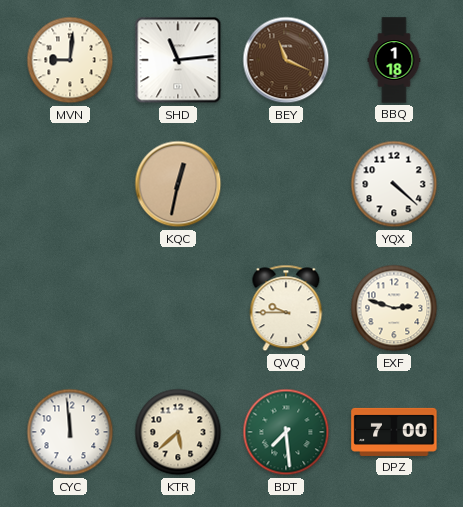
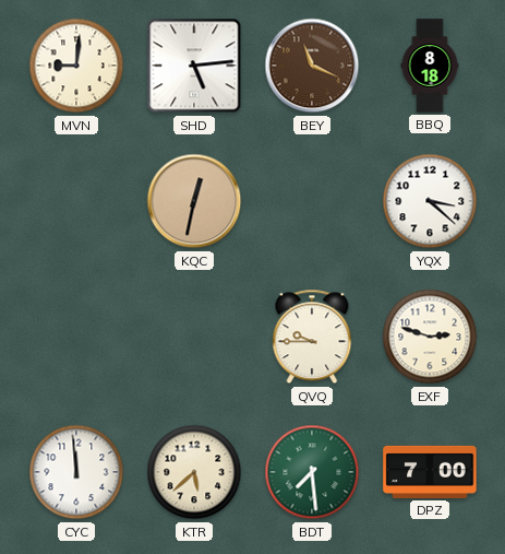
SHD: 11:14 -> 5:14
BBQ: 1:18 -> 8:18
YQX: 4:22 -> 3:22
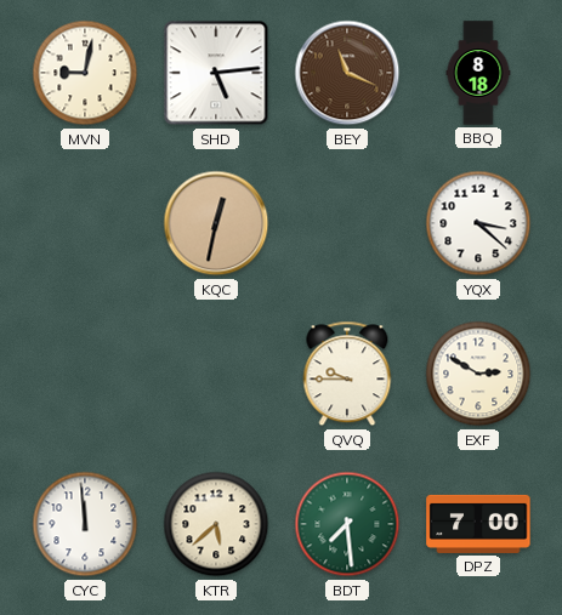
MVN: 9:01 -> 9:02
EXF: 2:48 -> 2:50
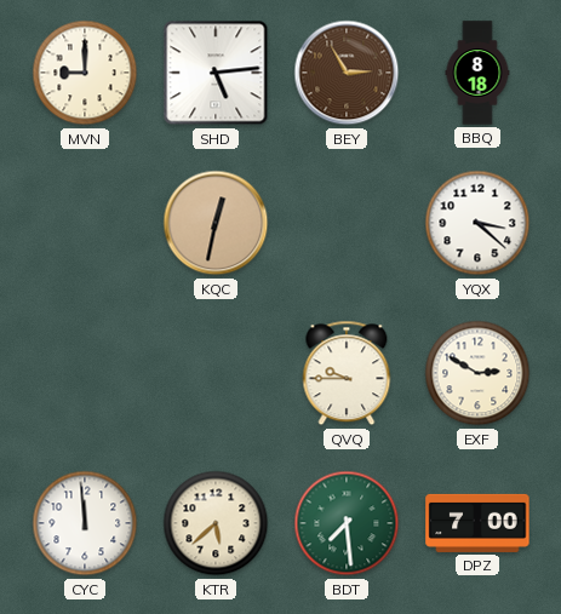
MVN: 9:02 -> 9:00
BEY: 11:19 -> 2:55
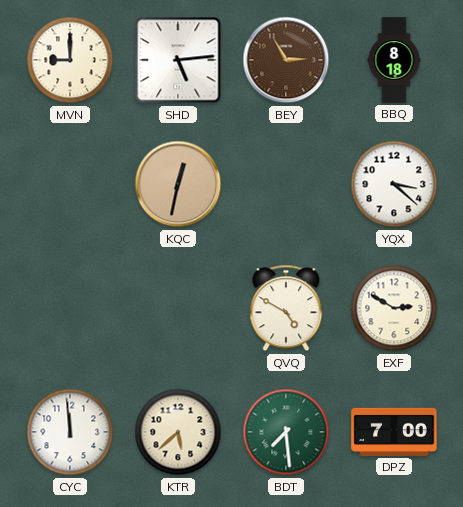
QVQ: 9:45 -> 4:50
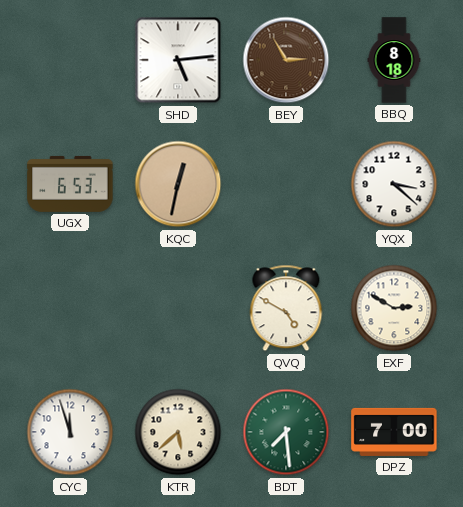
MVN: 9:00 -> none
UGX: none -> 6:53
CYC: 11:59 -> 11:57
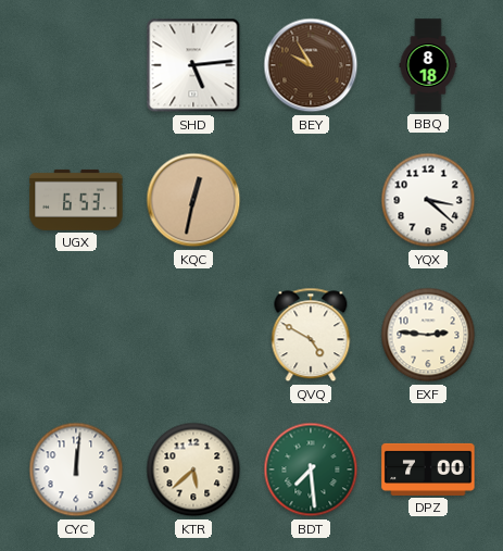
BEY: 2:55 -> 9:55
EXF: 2:50 -> 2:46
CYC: 11:57 -> 12:01
